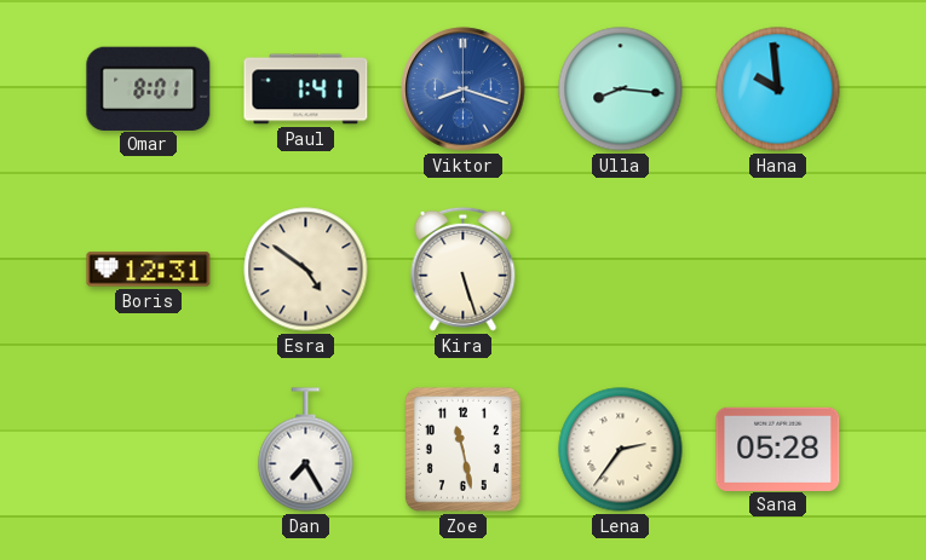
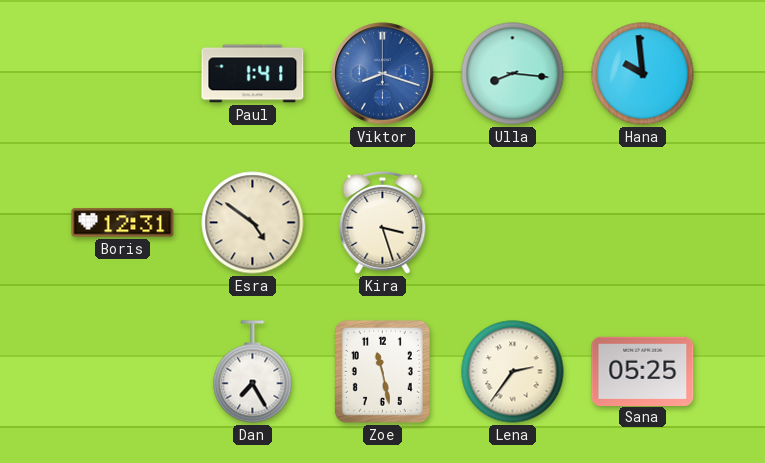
Omar: 8:01 -> none
Kira: 5:27 -> 3:27
Sana: 05:28 -> 05:25
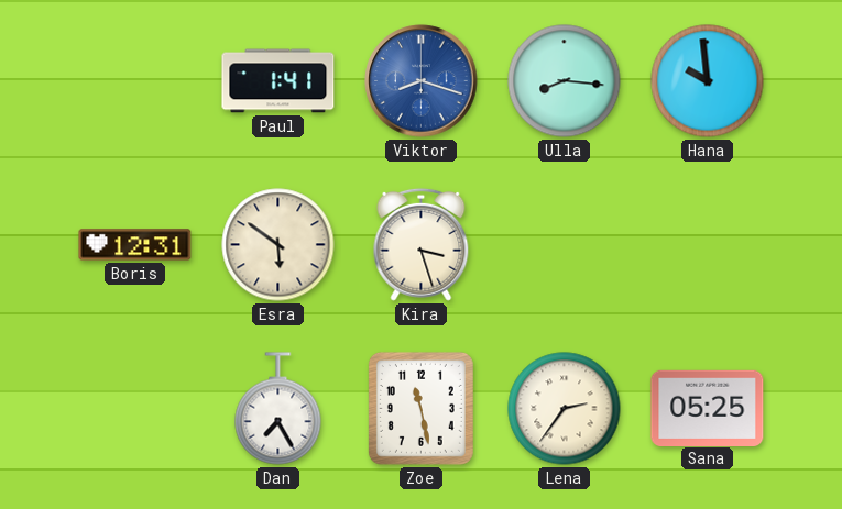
Esra: 4:51 -> 5:51
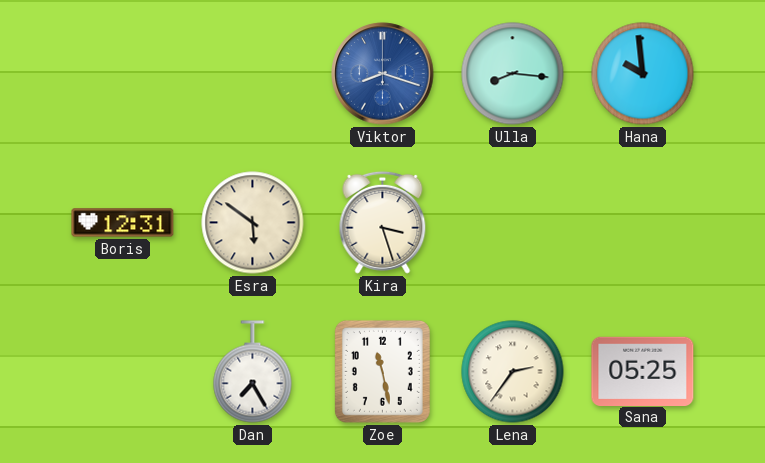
Paul: 1:41 -> none
